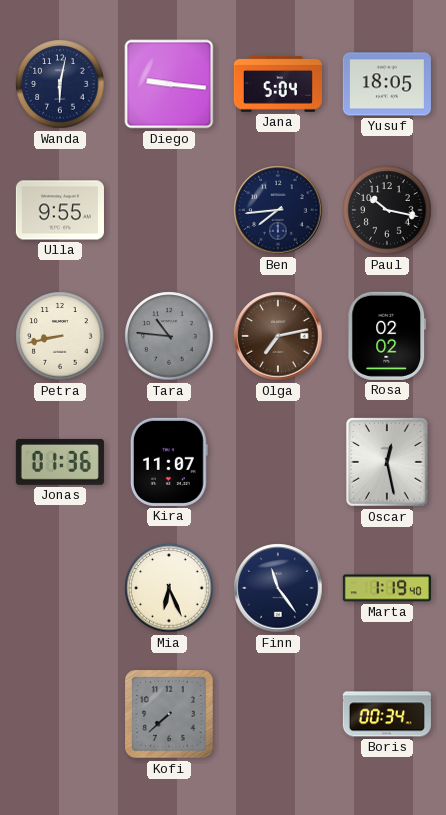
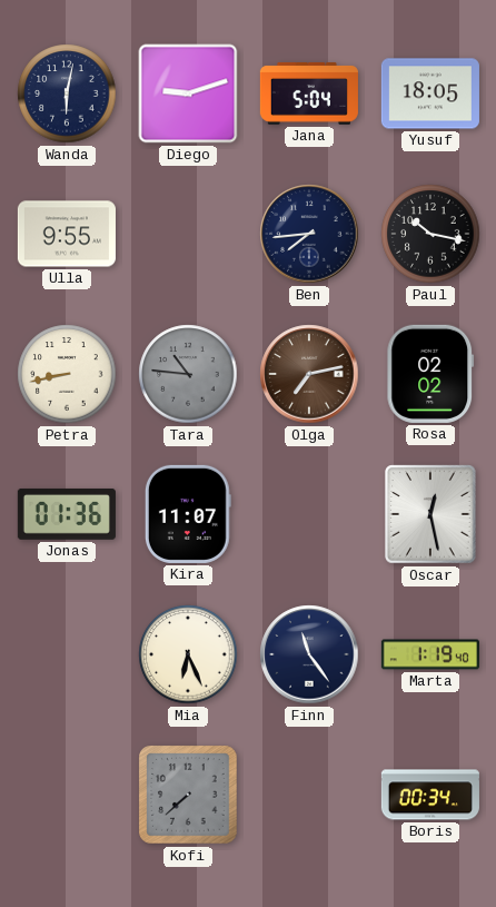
Diego: 9:16 -> 9:12
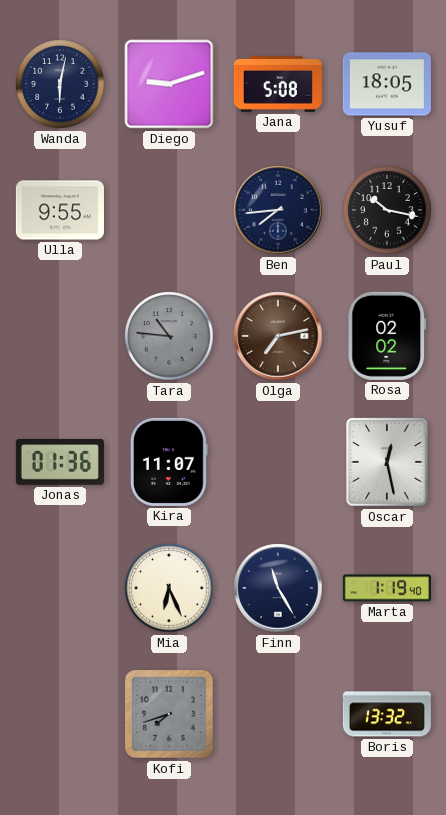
Jana: 5:04 -> 5:08
Petra: 8:43 -> none
Finn: 11:24 -> 11:25
Kofi: 7:38 -> 7:42
Boris: 00:34 -> 13:32
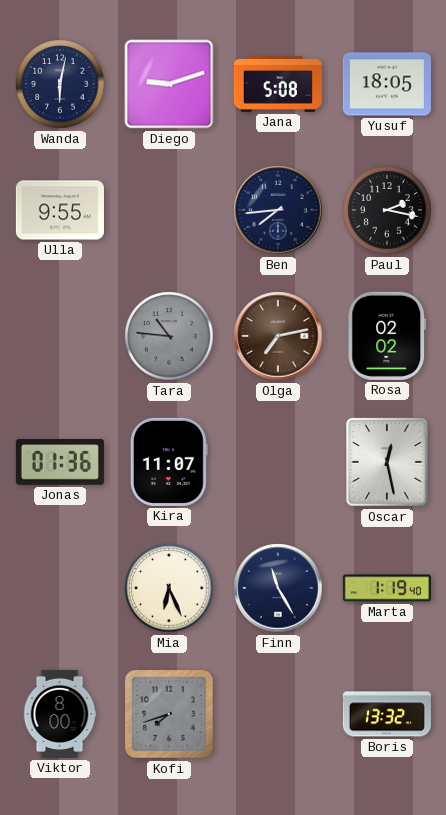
Paul: 10:17 -> 2:17
Viktor: none -> 8:00
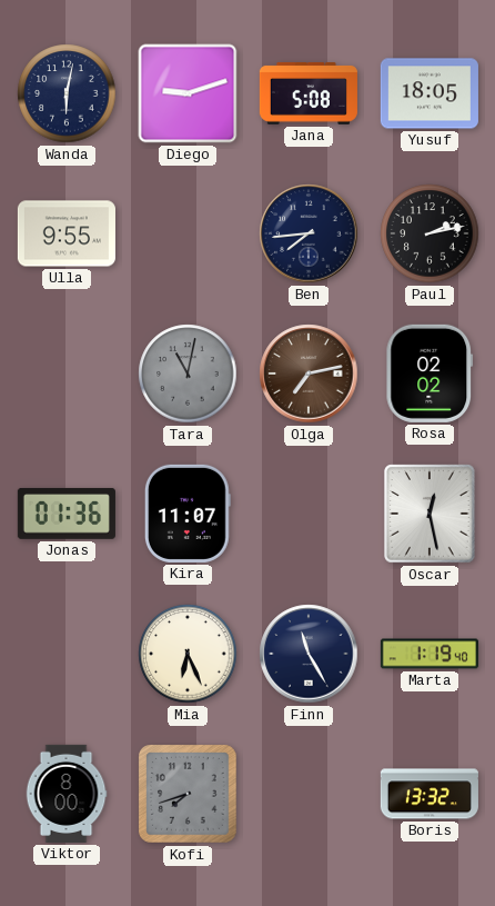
Paul: 2:17 -> 2:13
Tara: 10:46 -> 11:02
